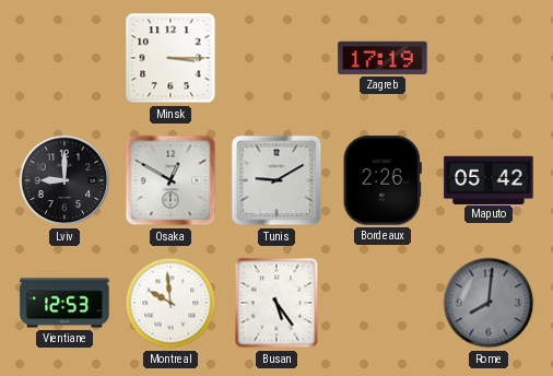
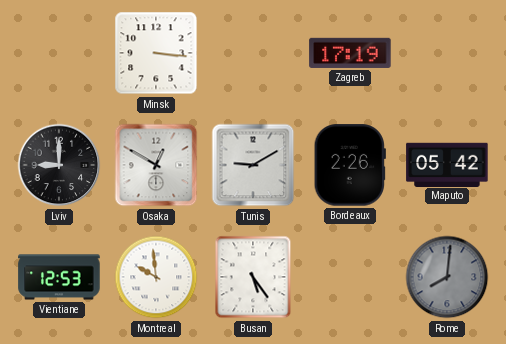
Minsk: 3:15 -> 3:16
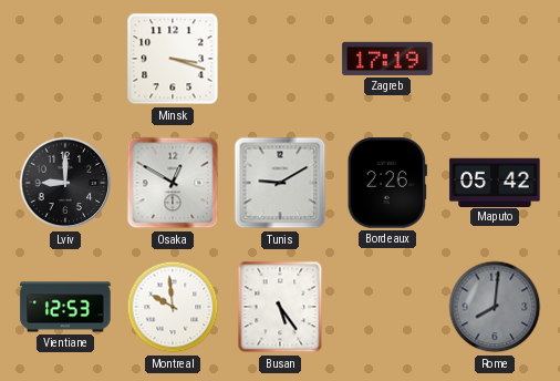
Minsk: 3:16 -> 3:18
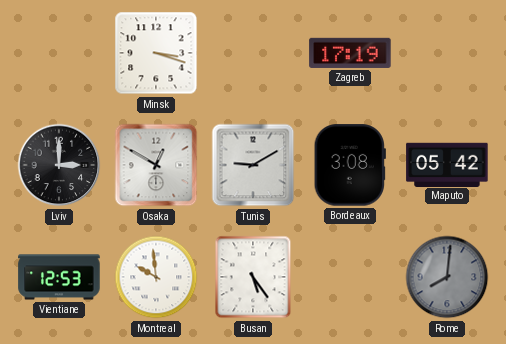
Lviv: 9:00 -> 3:00
Bordeaux: 2:26 -> 3:08
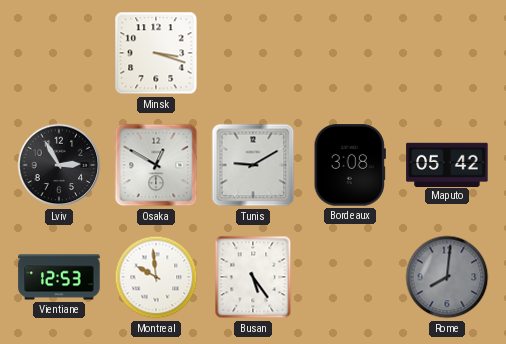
Zagreb: 17:19 -> none
Lviv: 3:00 -> 2:55
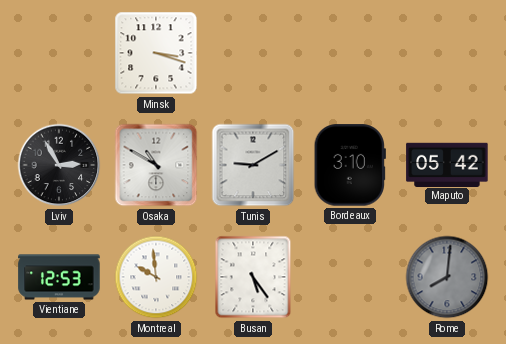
Osaka: 12:50 -> 10:50
Bordeaux: 3:08 -> 3:10
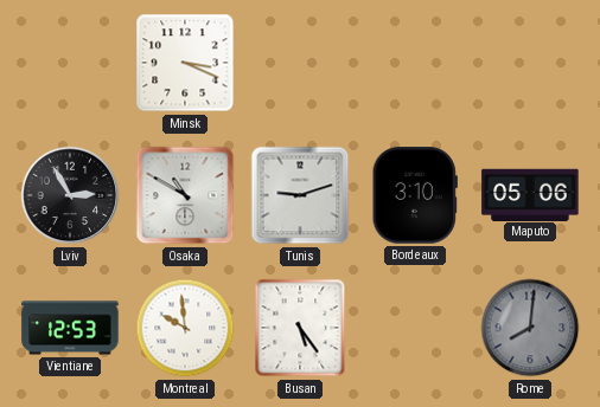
Minsk: 3:18 -> 3:19
Tunis: 9:10 -> 9:12
Maputo: 05:42 -> 05:06
